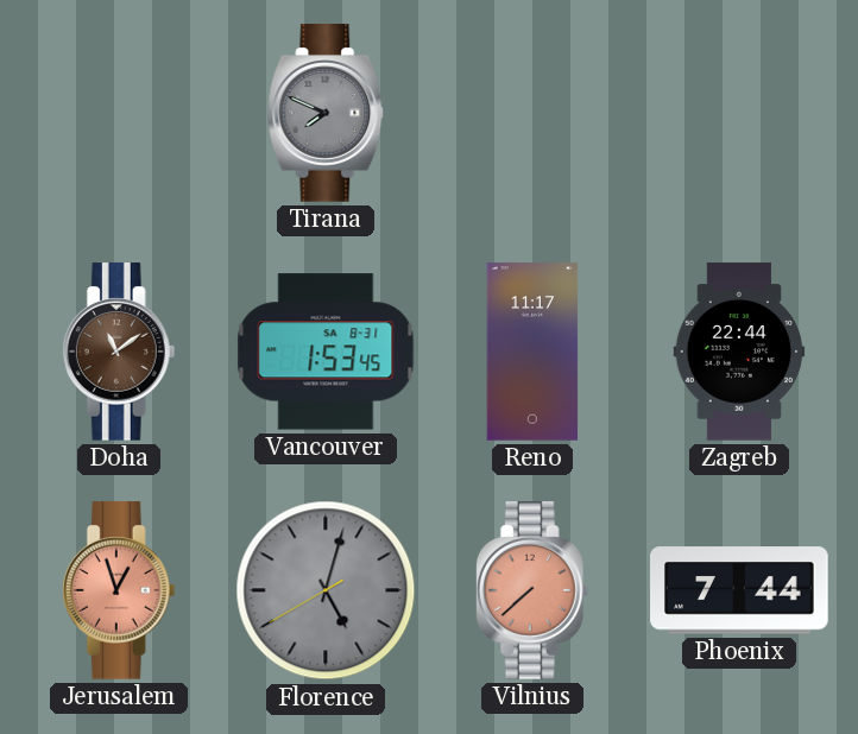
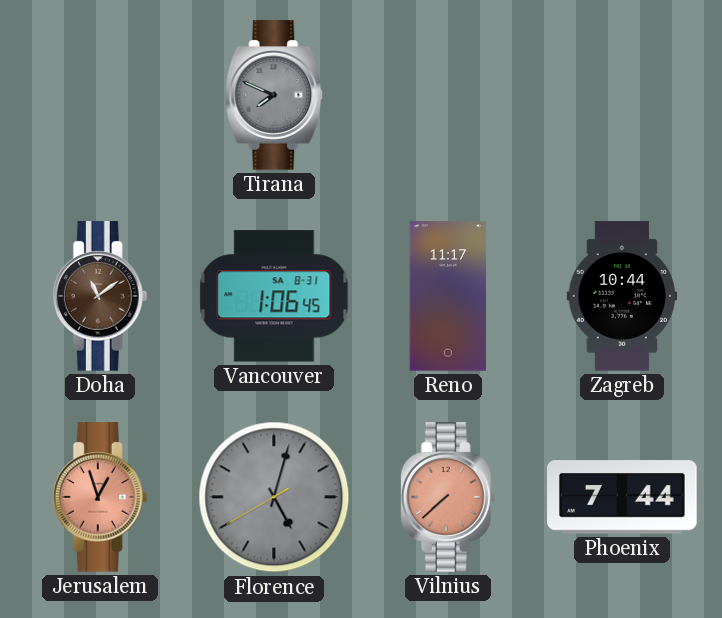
Vancouver: 1:53 -> 1:06
Zagreb: 22:44 -> 10:44
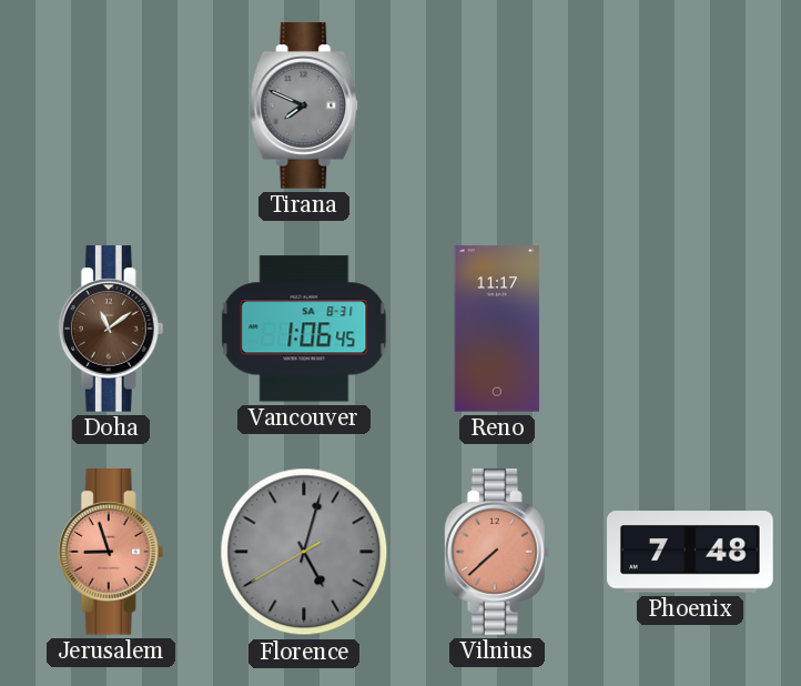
Zagreb: 10:44 -> none
Jerusalem: 12:57 -> 8:57
Phoenix: 7:44 -> 7:48
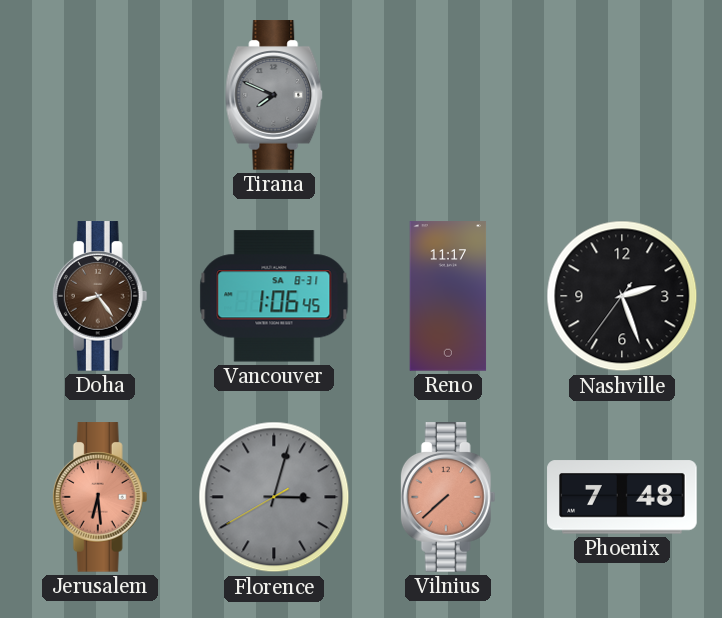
Doha: 11:09 -> 8:24
Nashville: none -> 2:26
Jerusalem: 8:57 -> 6:29
Florence: 5:02 -> 3:02
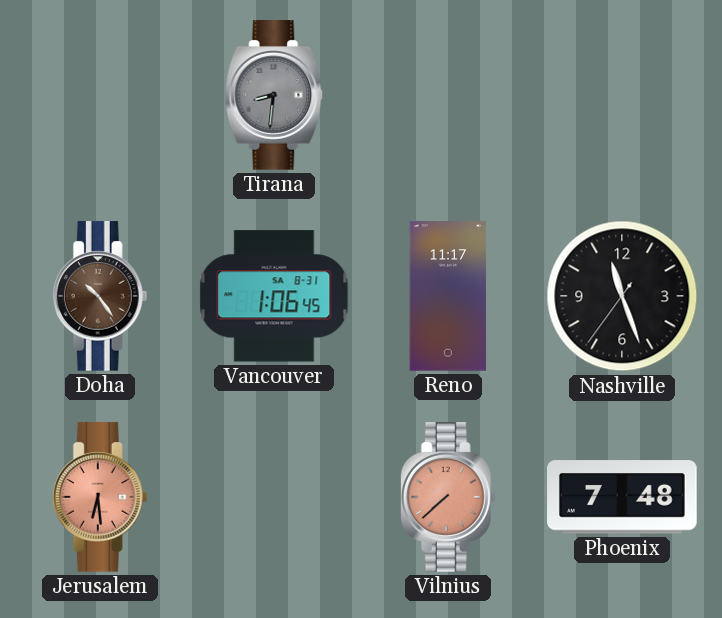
Tirana: 7:49 -> 8:31
Doha: 8:24 -> 10:24
Nashville: 2:26 -> 11:26
Florence: 3:02 -> none
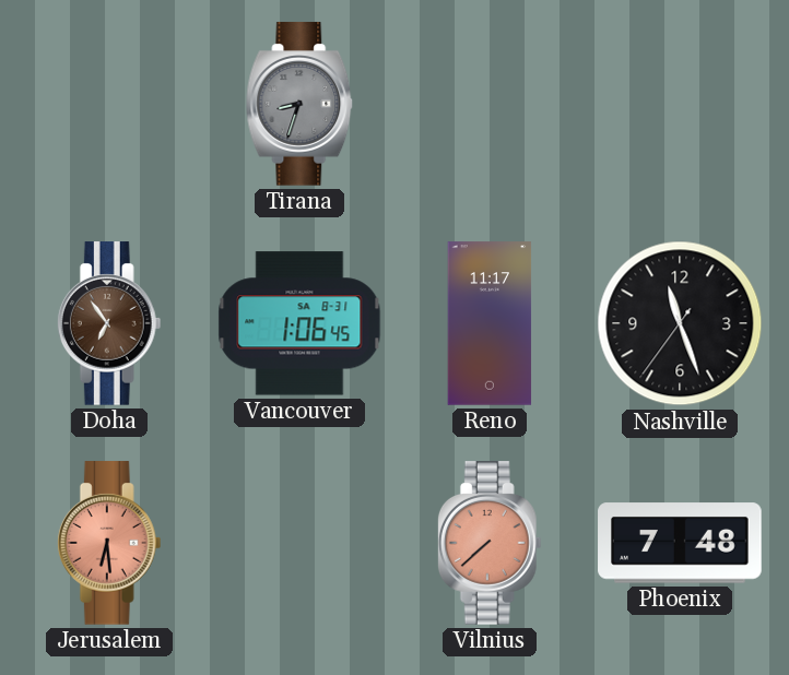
Tirana: 8:31 -> 8:33
Doha: 10:24 -> 6:54
